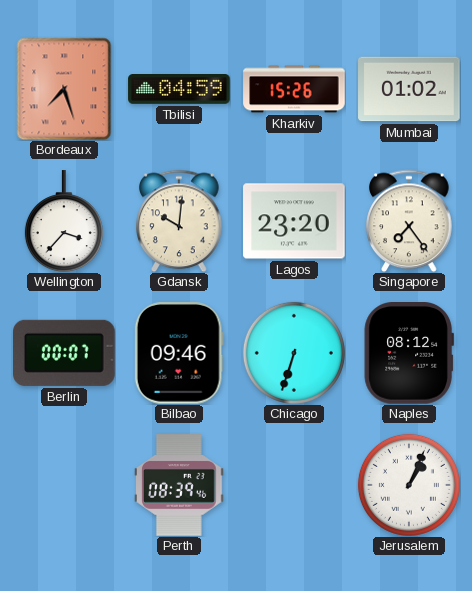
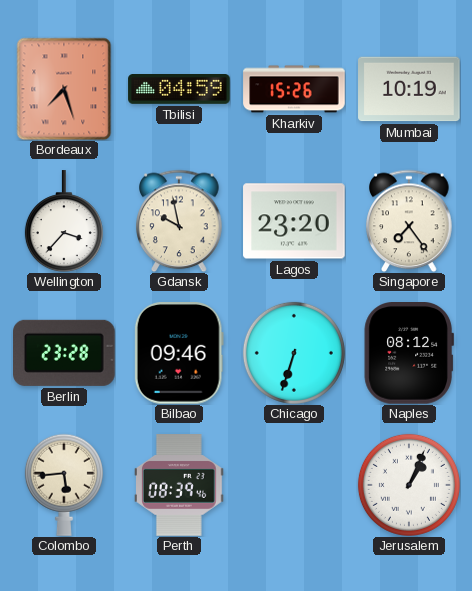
Mumbai: 01:02 -> 10:19
Gdansk: 10:01 -> 9:58
Berlin: 00:07 -> 23:28
Colombo: none -> 5:44
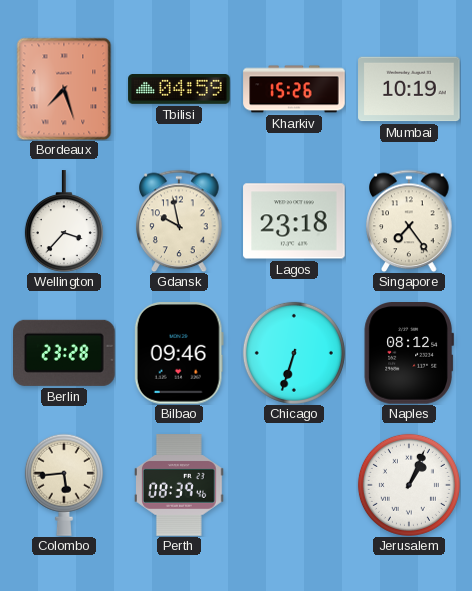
Lagos: 23:20 -> 23:18
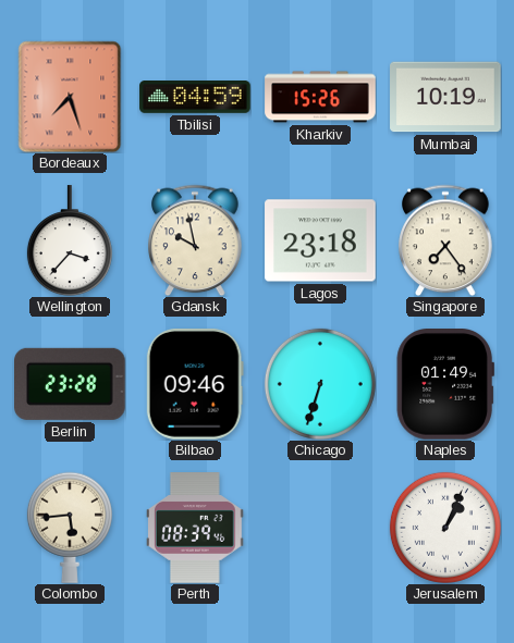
Naples: 08:12 -> 01:49
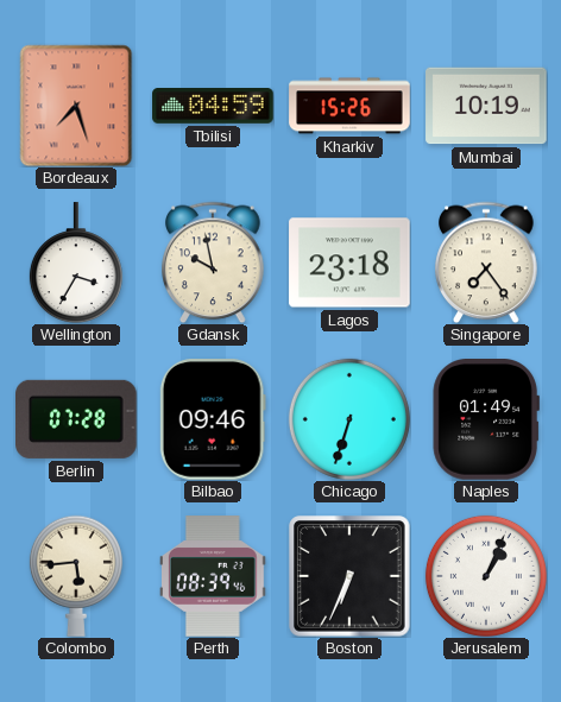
Wellington: 3:37 -> 3:35
Berlin: 23:28 -> 07:28
Boston: none -> 6:34
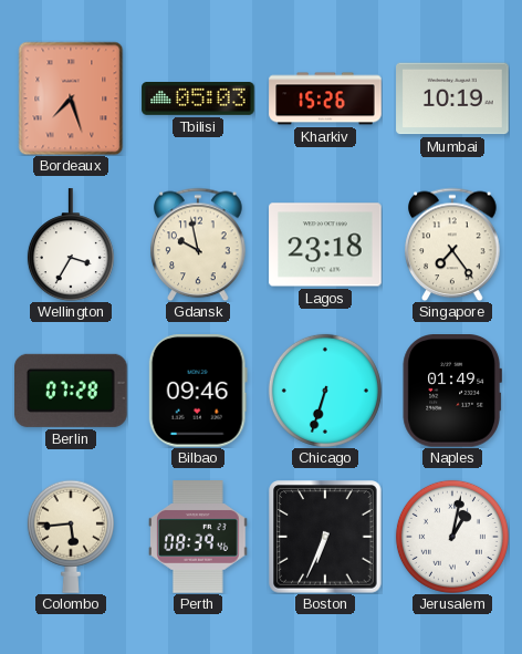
Tbilisi: 04:59 -> 05:03
Jerusalem: 1:04 -> 1:02
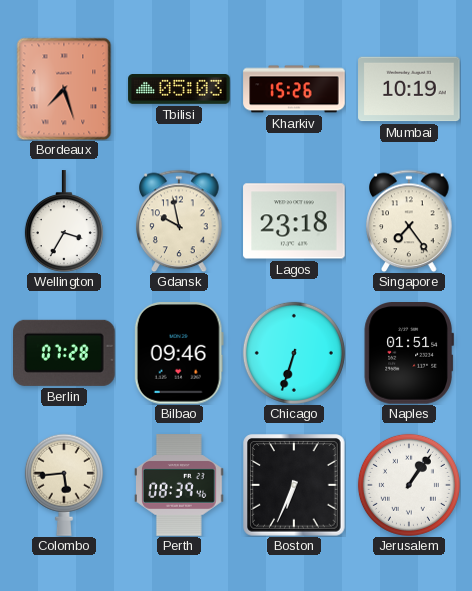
Naples: 01:49 -> 01:51
Jerusalem: 1:02 -> 1:06
